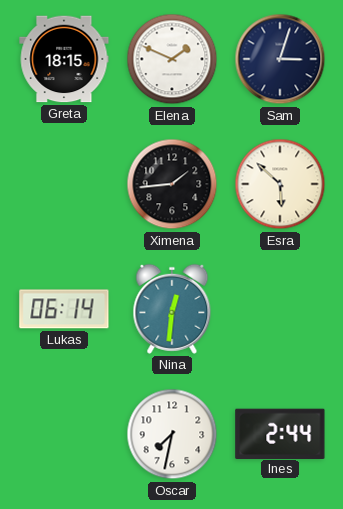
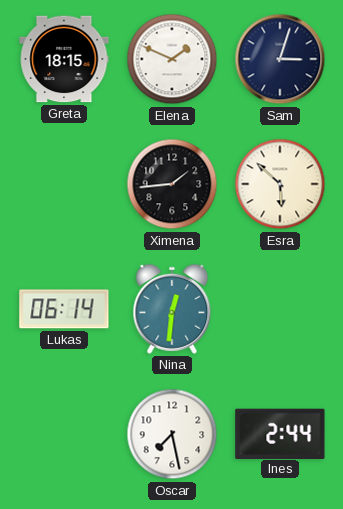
Oscar: 7:32 -> 7:28
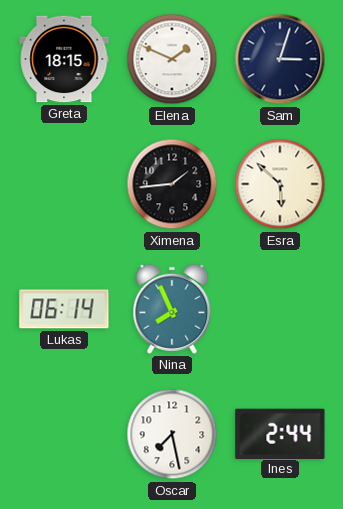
Nina: 12:31 -> 7:56
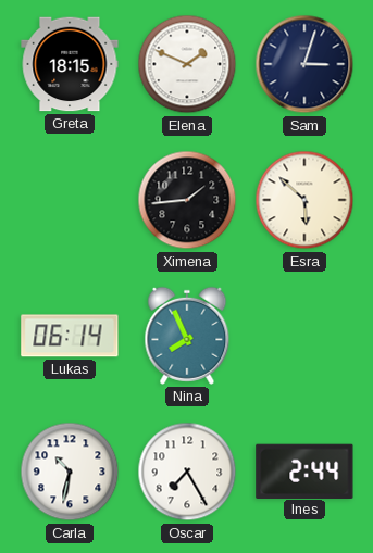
Carla: none -> 10:32
Oscar: 7:28 -> 7:25
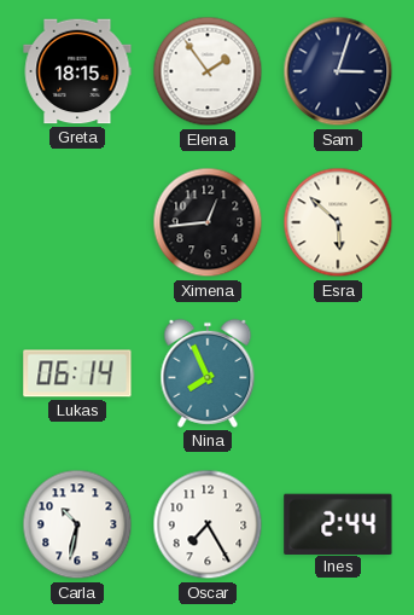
Elena: 1:49 -> 1:54
Ximena: 1:44 -> 12:44
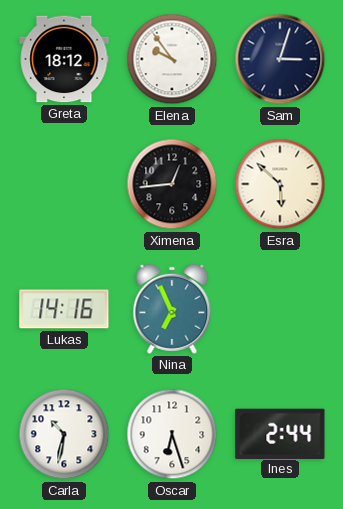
Greta: 18:15 -> 18:12
Elena: 1:54 -> 9:54
Lukas: 06:14 -> 14:16
Nina: 7:56 -> 6:56
Oscar: 7:25 -> 6:27
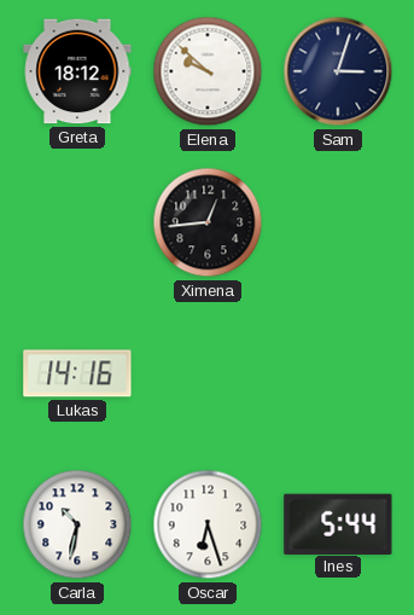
Elena: 9:54 -> 9:52
Esra: 5:52 -> none
Nina: 6:56 -> none
Ines: 2:44 -> 5:44
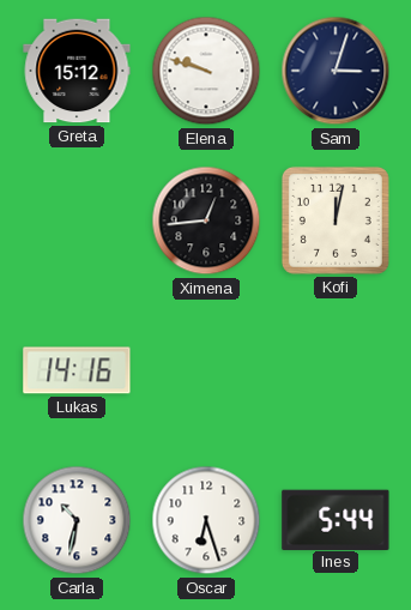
Greta: 18:12 -> 15:12
Elena: 9:52 -> 9:48
Kofi: none -> 12:02
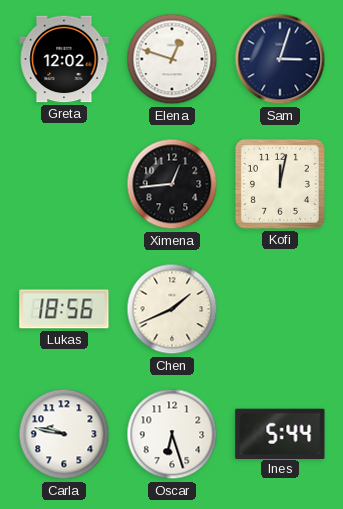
Greta: 15:12 -> 12:02
Elena: 9:48 -> 12:48
Lukas: 14:16 -> 18:56
Chen: none -> 1:41
Carla: 10:32 -> 9:47
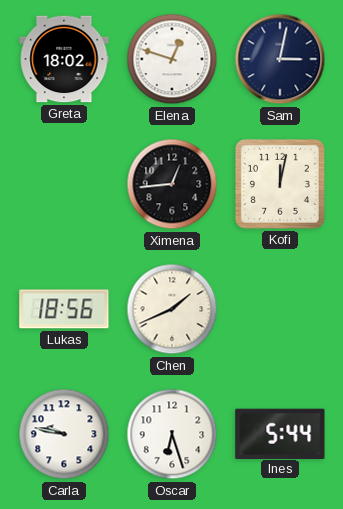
Greta: 12:02 -> 18:02
Sam: 3:03 -> 3:02
